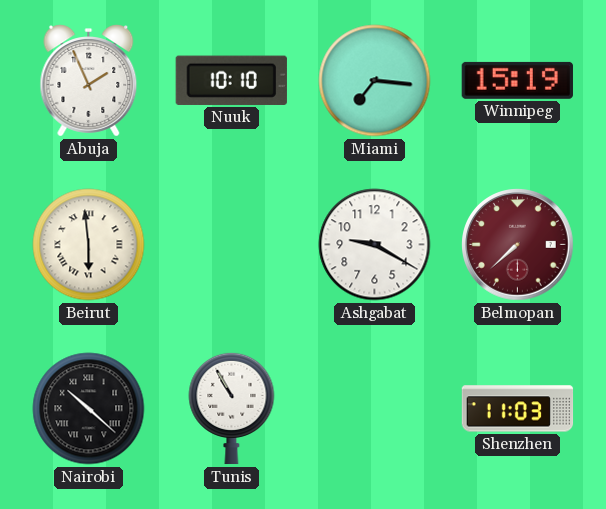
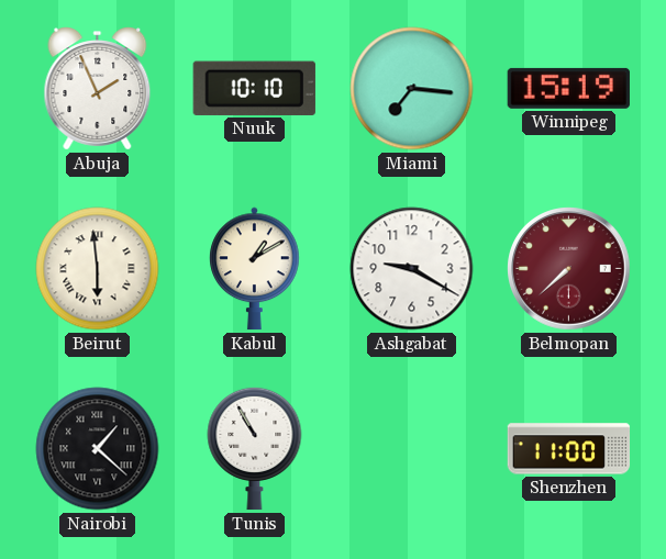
Kabul: none -> 1:10
Nairobi: 10:22 -> 1:22
Shenzhen: 11:03 -> 11:00
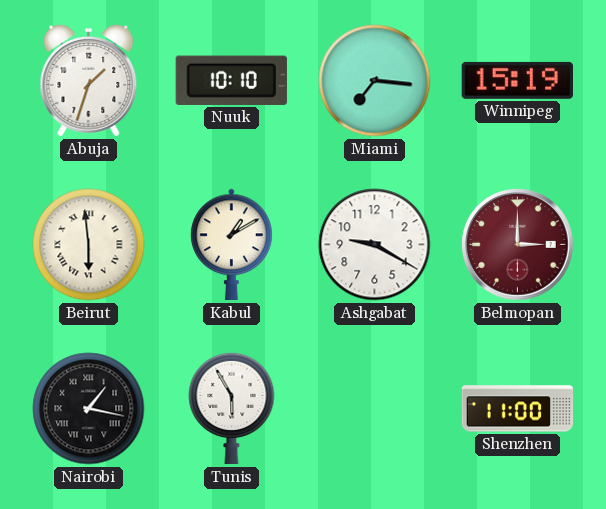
Abuja: 1:56 -> 1:33
Belmopan: 7:38 -> 3:00
Nairobi: 1:22 -> 1:17
Tunis: 10:55 -> 5:55
